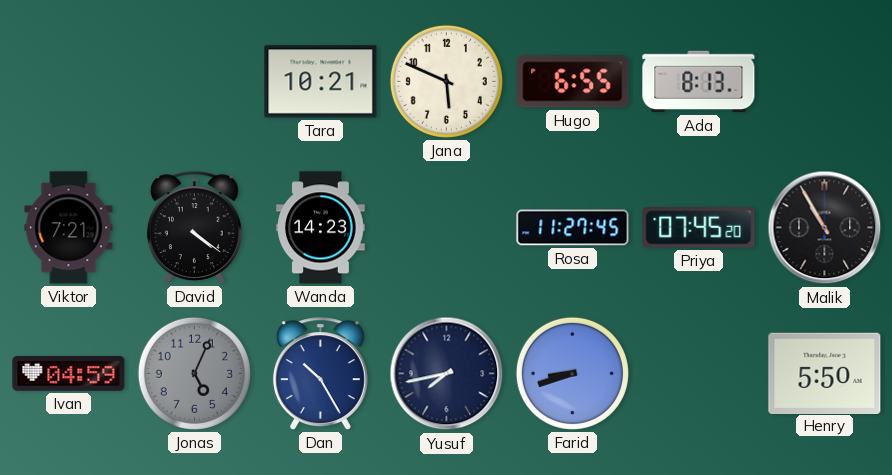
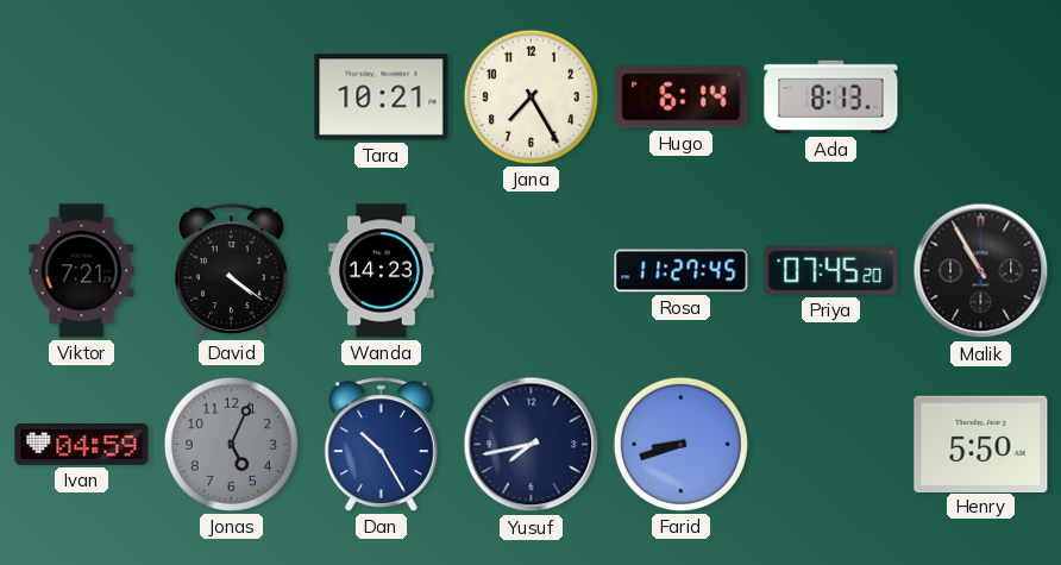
Jana: 5:49 -> 7:25
Hugo: 6:55 -> 6:14
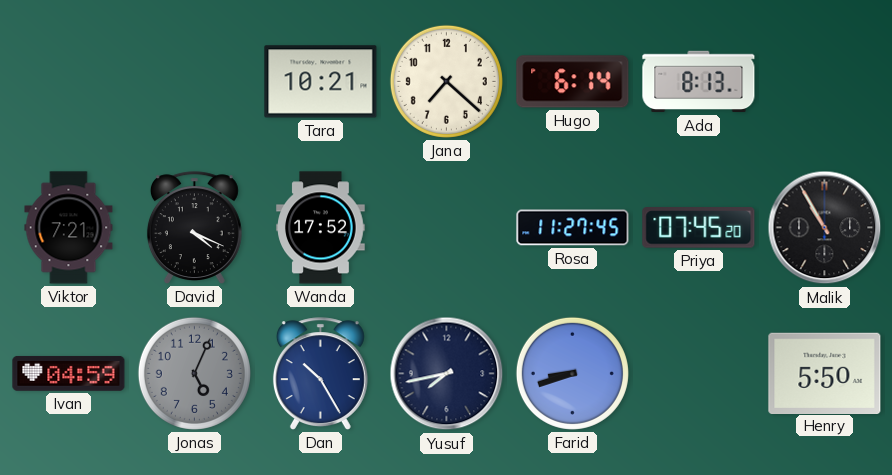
Jana: 7:25 -> 7:22
David: 4:21 -> 4:19
Wanda: 14:23 -> 17:52
